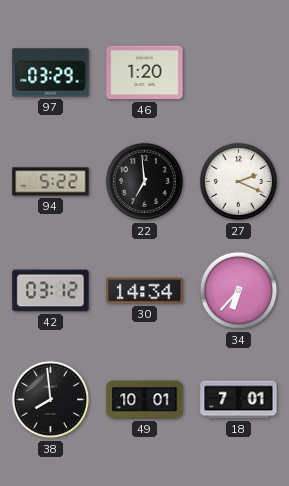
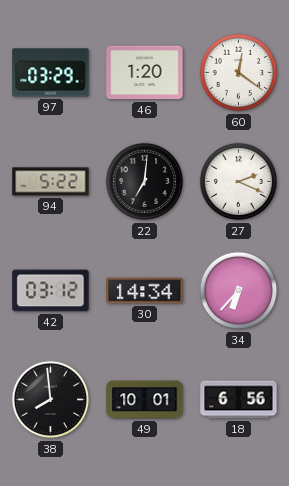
60: none -> 12:21
22: 6:59 -> 7:01
18: 7:01 -> 6:56
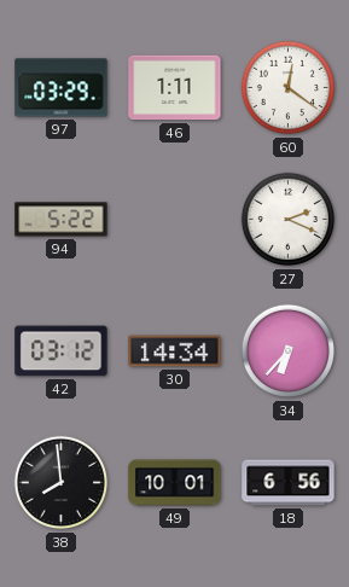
46: 1:20 -> 1:11
22: 7:01 -> none
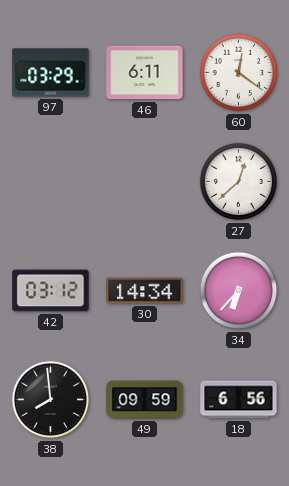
46: 1:11 -> 6:11
94: 5:22 -> none
27: 2:19 -> 12:38
49: 10:01 -> 09:59
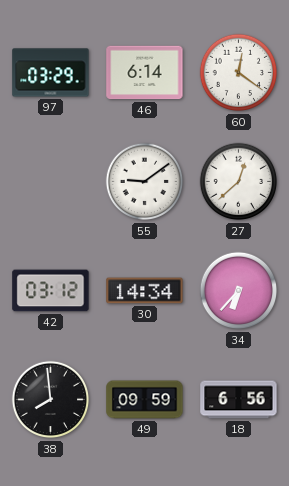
46: 6:11 -> 6:14
55: none -> 9:09
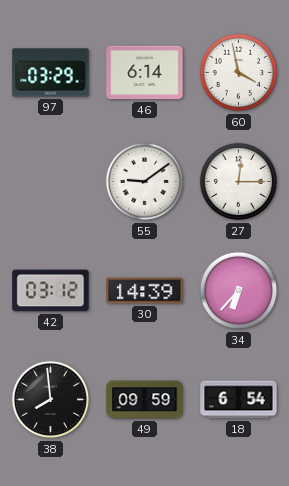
60: 12:21 -> 3:58
27: 12:38 -> 12:15
30: 14:34 -> 14:39
18: 6:56 -> 6:54
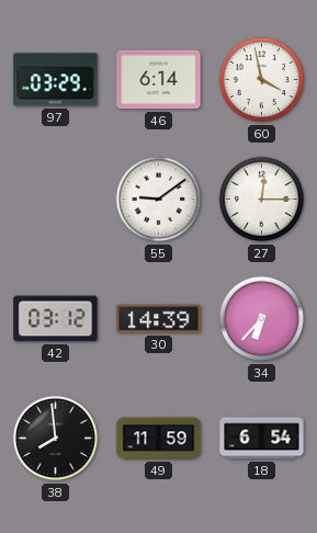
49: 09:59 -> 11:59
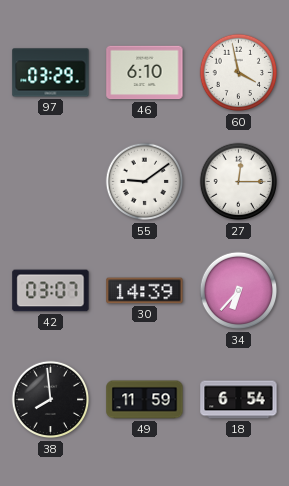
46: 6:14 -> 6:10
42: 03:12 -> 03:07
